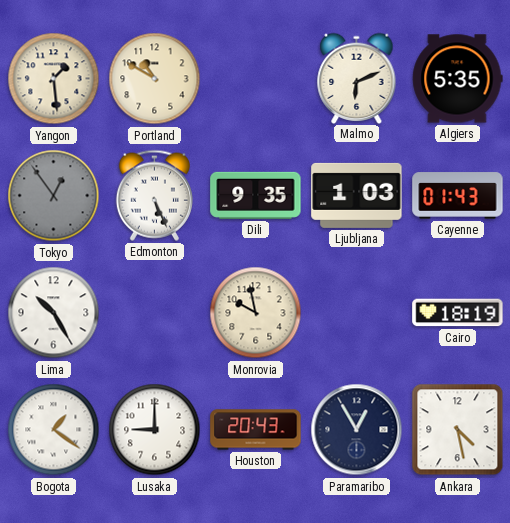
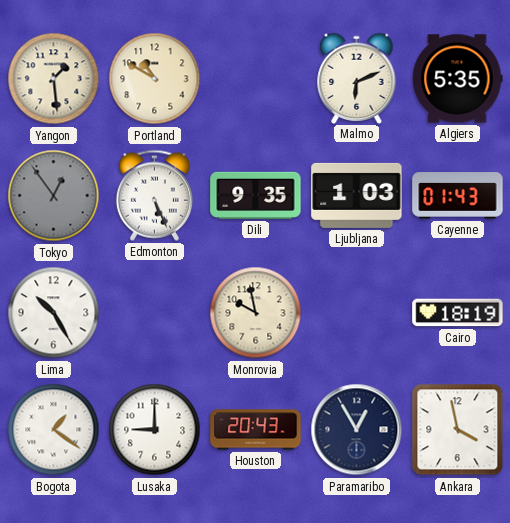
Ankara: 4:28 -> 3:58
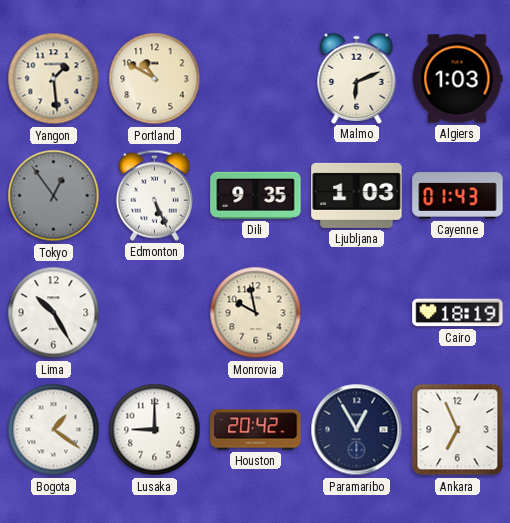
Algiers: 5:35 -> 1:03
Houston: 20:43 -> 20:42
Ankara: 3:58 -> 6:56
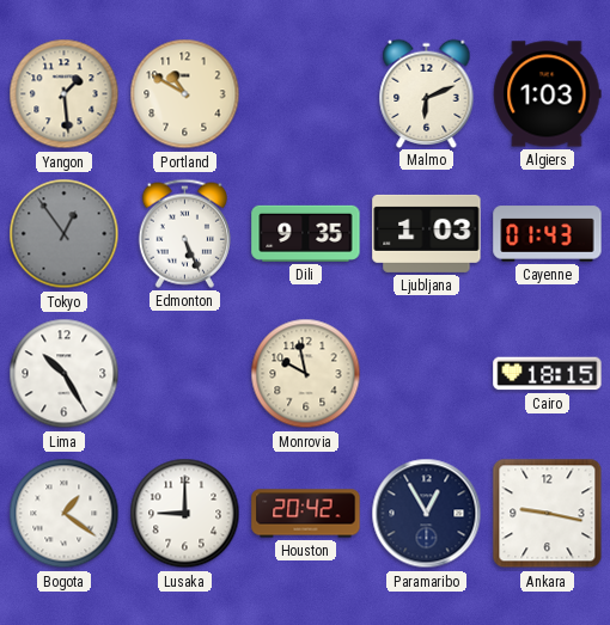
Cairo: 18:19 -> 18:15
Ankara: 6:56 -> 9:17
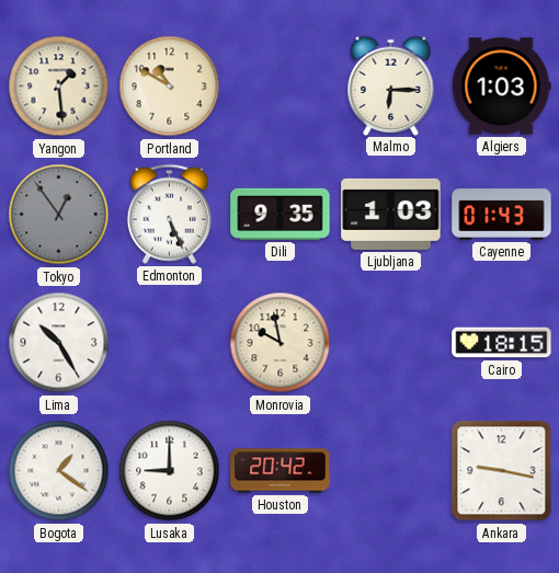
Malmo: 6:11 -> 6:15
Paramaribo: 12:55 -> none
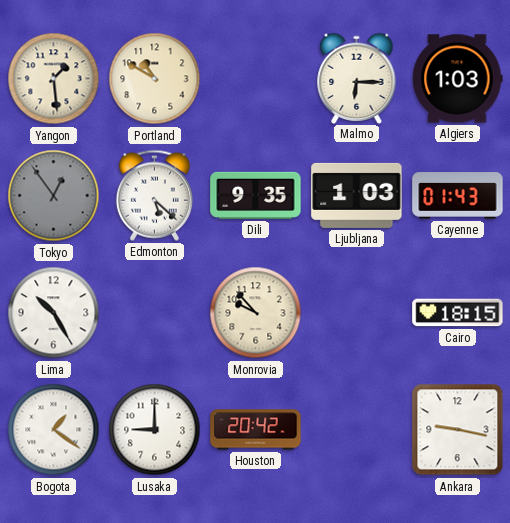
Edmonton: 5:26 -> 5:22
Monrovia: 9:58 -> 9:53
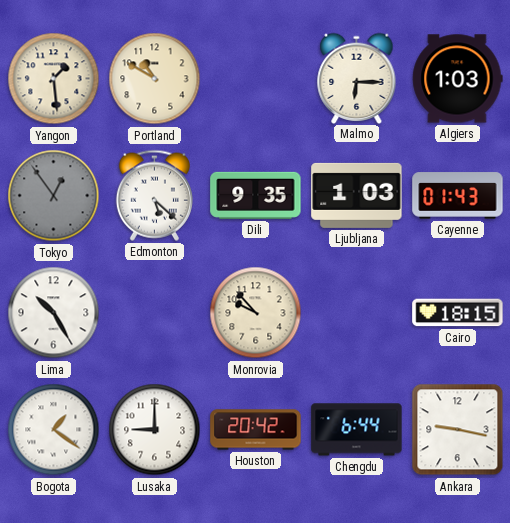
Chengdu: none -> 6:44
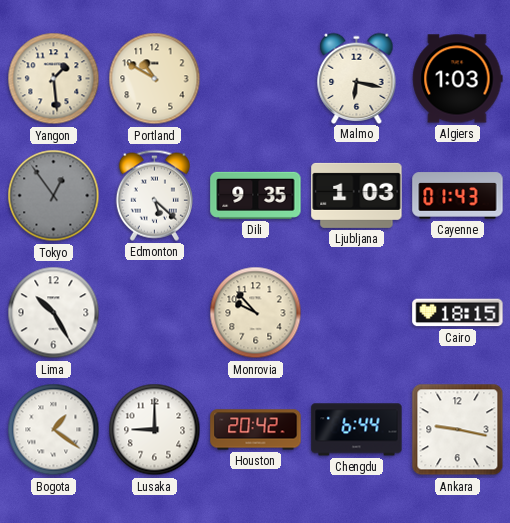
Malmo: 6:15 -> 6:17
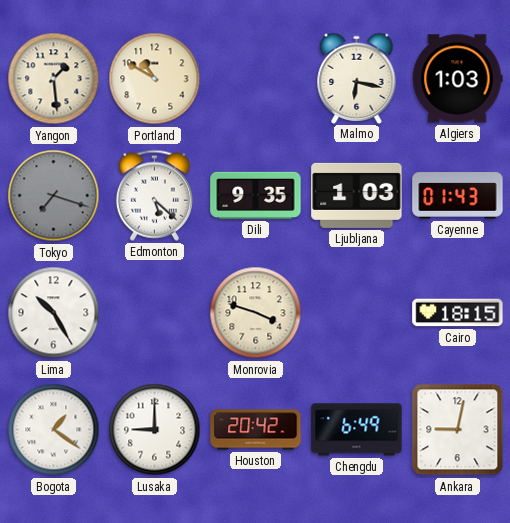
Tokyo: 12:54 -> 7:18
Monrovia: 9:53 -> 3:48
Chengdu: 6:44 -> 6:49
Ankara: 9:17 -> 9:02
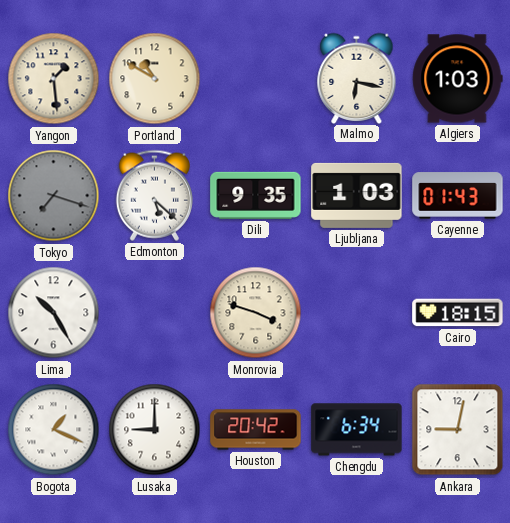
Bogota: 1:21 -> 1:19
Chengdu: 6:49 -> 6:34
